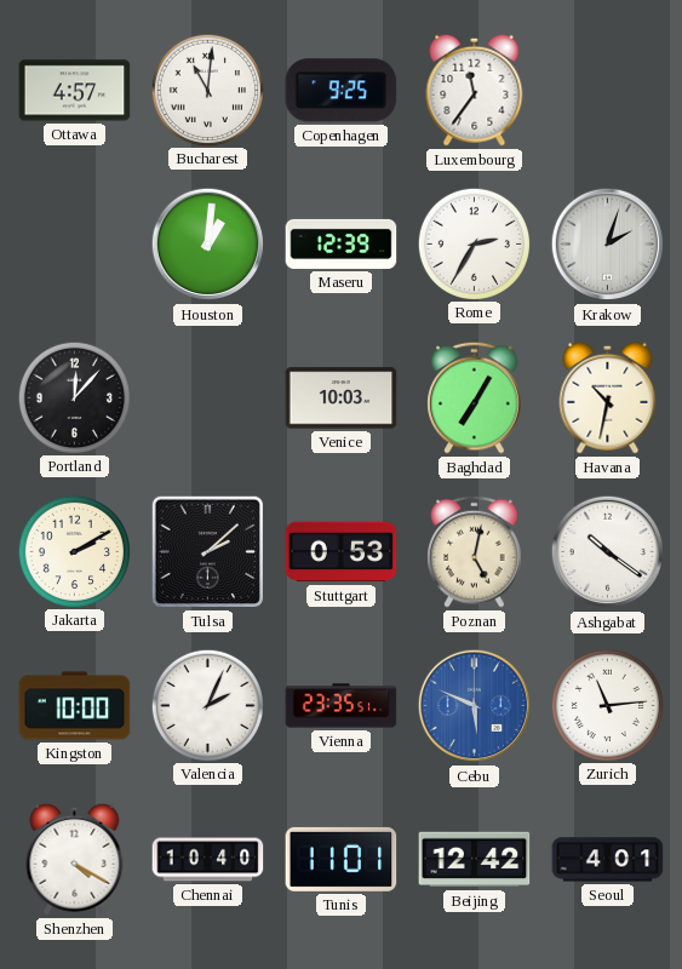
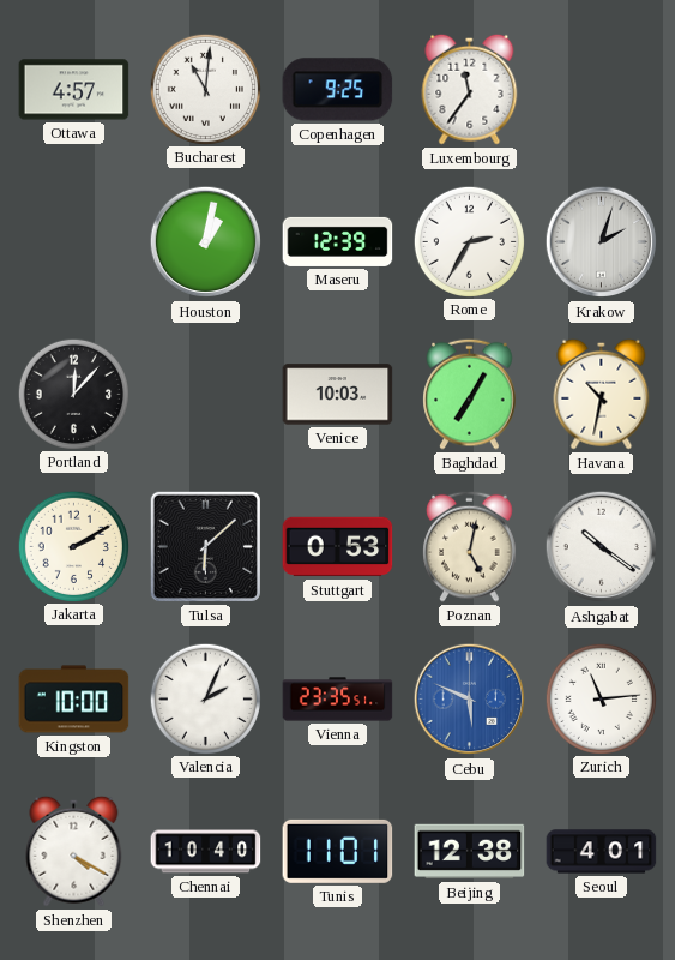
Houston: 1:01 -> 1:02
Tulsa: 2:08 -> 6:08
Beijing: 12:42 -> 12:38
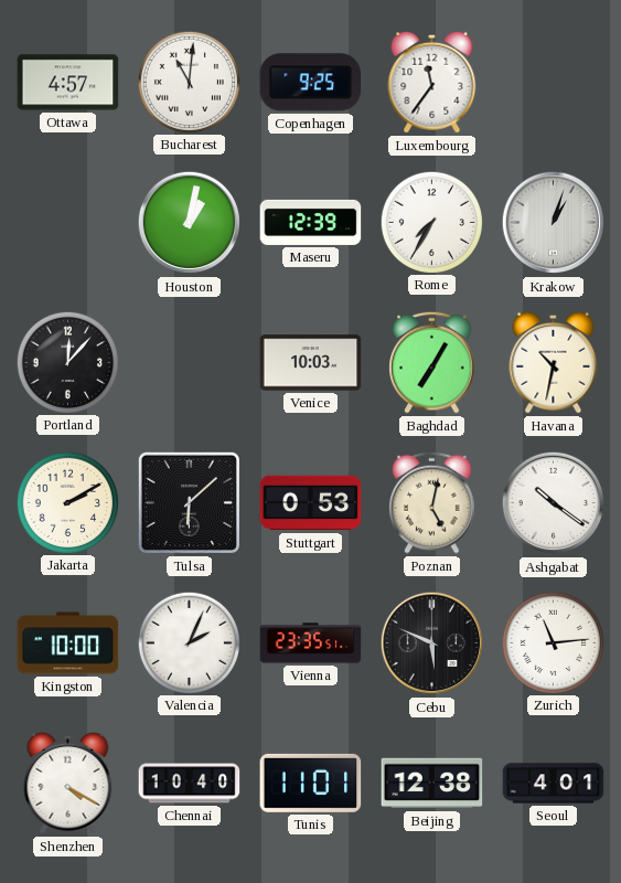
Rome: 2:35 -> 7:35
Krakow: 2:03 -> 1:03
Cebu dial: blue -> black
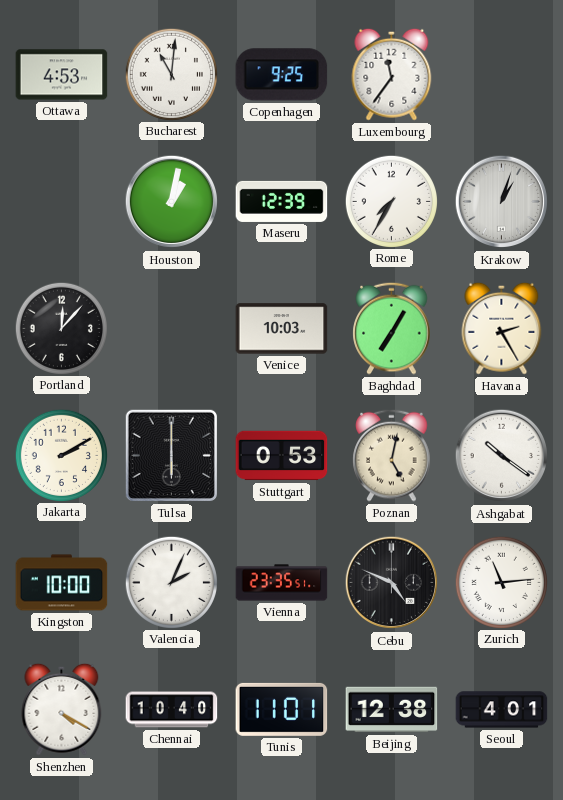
Ottawa: 4:57 -> 4:53
Havana: 10:32 -> 2:25
Tulsa: 6:08 -> 6:00
Cebu: 5:49 -> 4:49
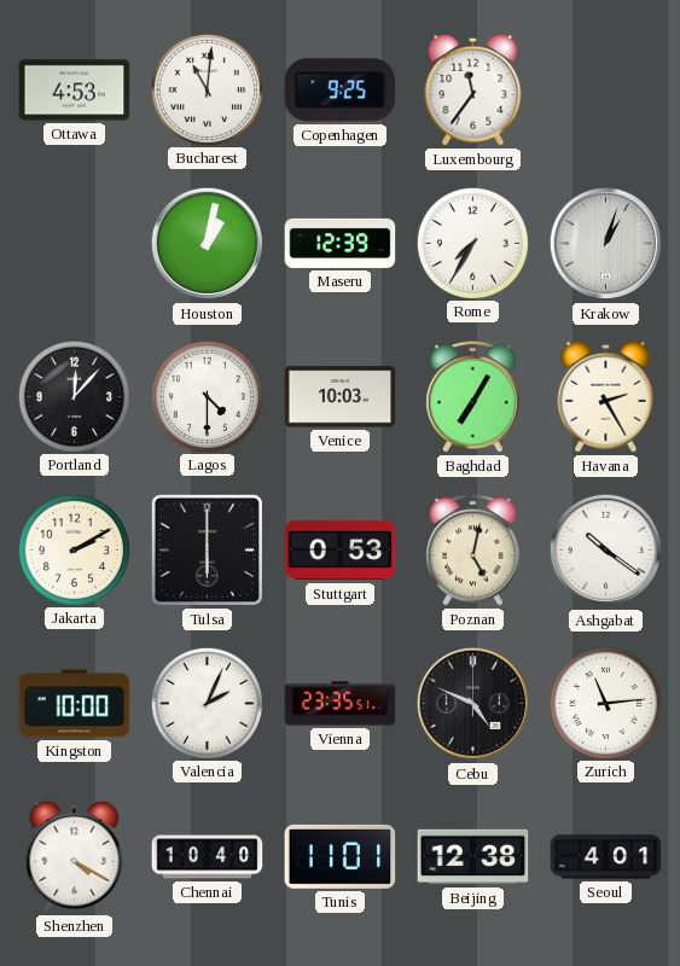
Lagos: none -> 4:30
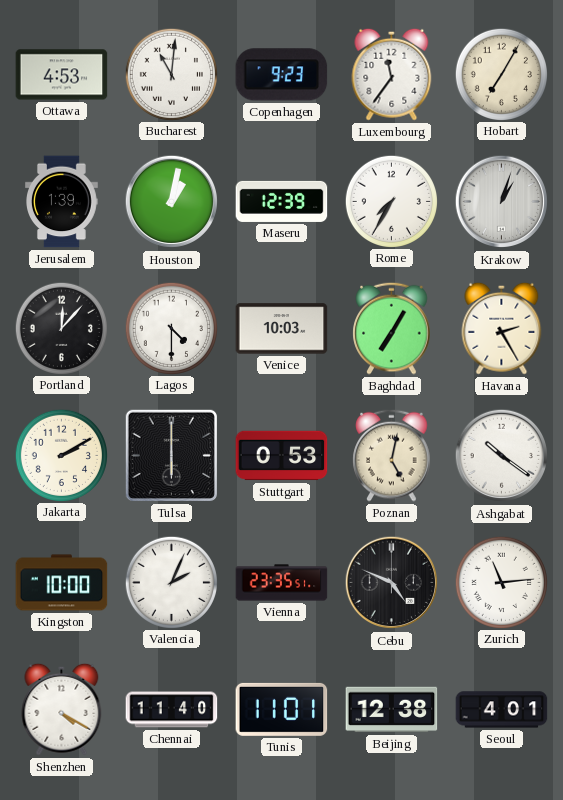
Copenhagen: 9:25 -> 9:23
Hobart: none -> 7:05
Jerusalem: none -> 1:39
Chennai: 10:40 -> 11:40
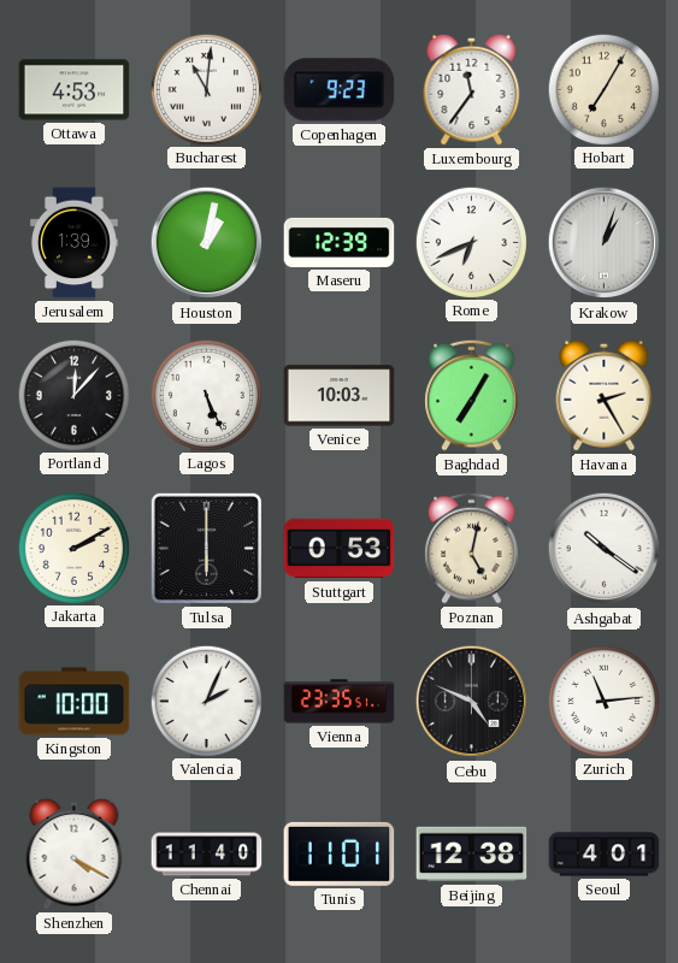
Rome: 7:35 -> 6:41
Lagos: 4:30 -> 5:26
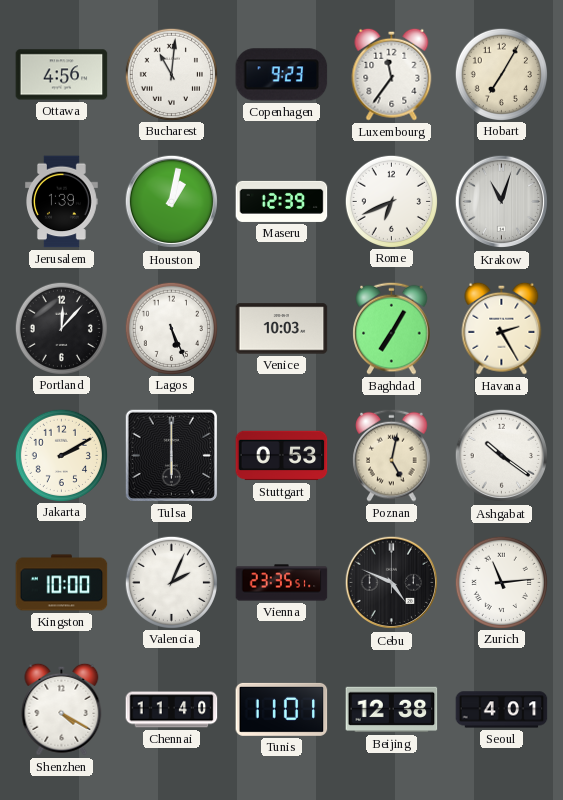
Ottawa: 4:53 -> 4:56
Krakow: 1:03 -> 11:03
